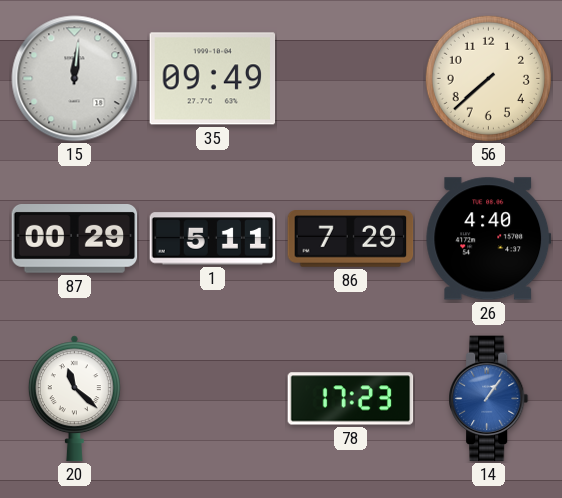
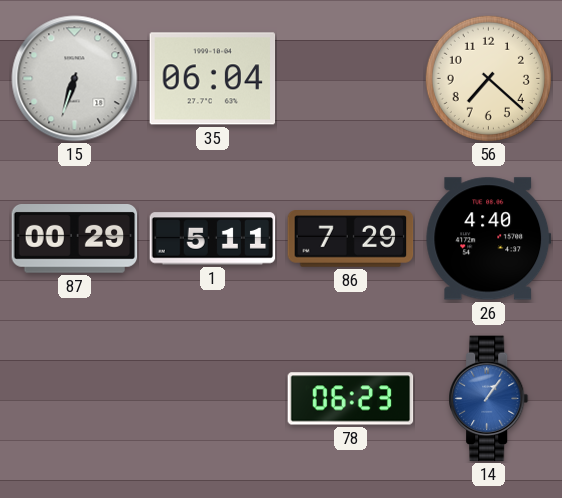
15: 12:01 -> 6:33
35: 09:49 -> 06:04
56: 7:38 -> 7:22
20: 11:22 -> none
78: 17:23 -> 06:23
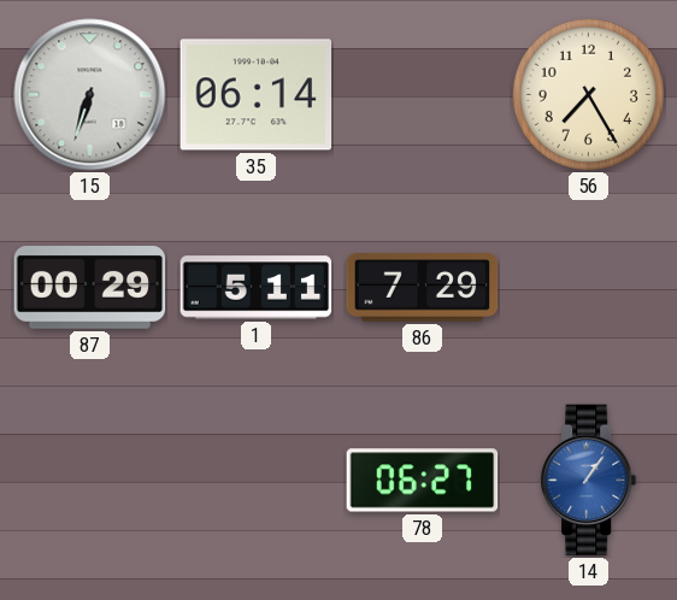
35: 06:04 -> 06:14
56: 7:22 -> 7:25
26: 4:40 -> none
78: 06:23 -> 06:27
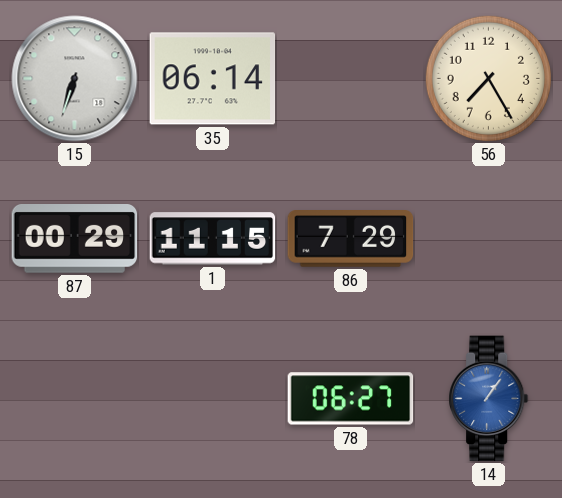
1: 5:11 -> 11:15
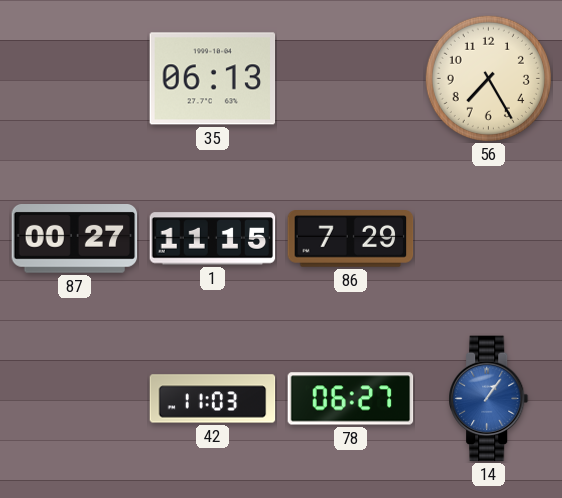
15: 6:33 -> none
35: 06:14 -> 06:13
87: 00:29 -> 00:27
42: none -> 11:03
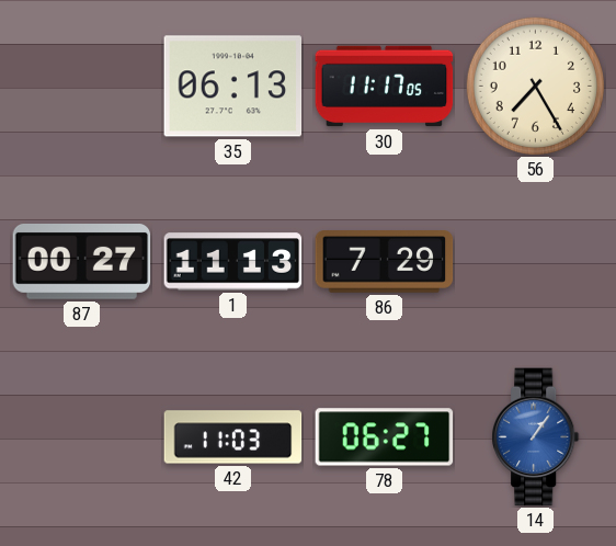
30: none -> 11:17
1: 11:15 -> 11:13
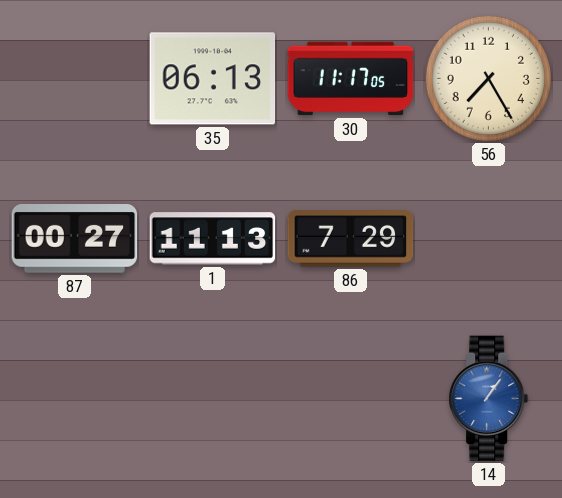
42: 11:03 -> none
78: 06:27 -> none
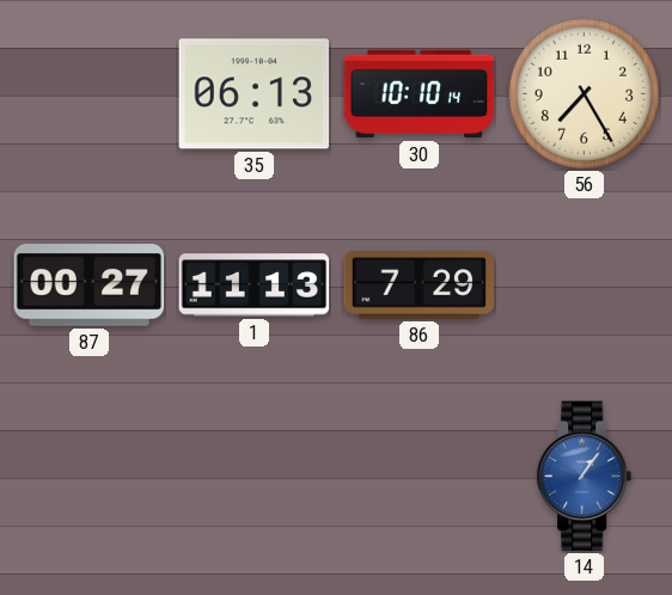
30: 11:17 -> 10:10
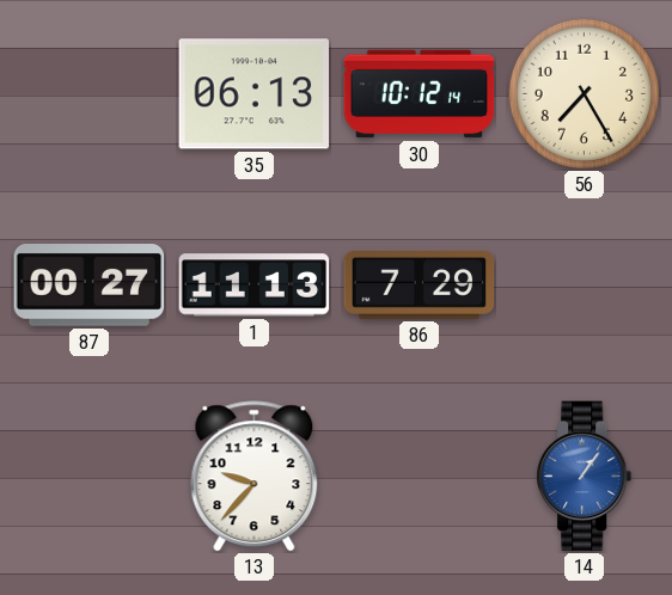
30: 10:10 -> 10:12
13: none -> 9:37
